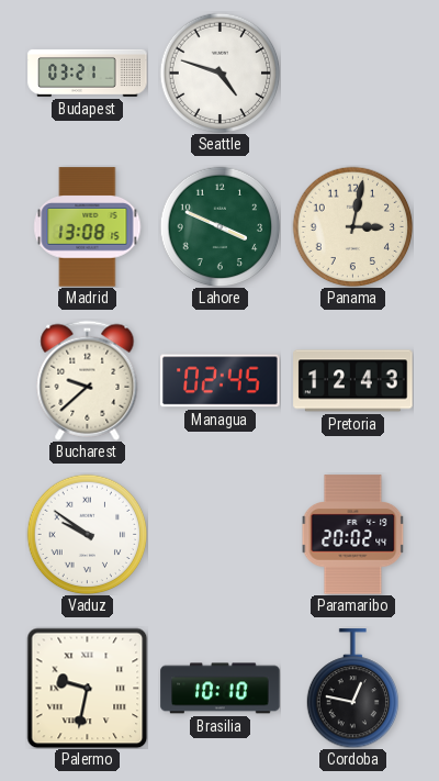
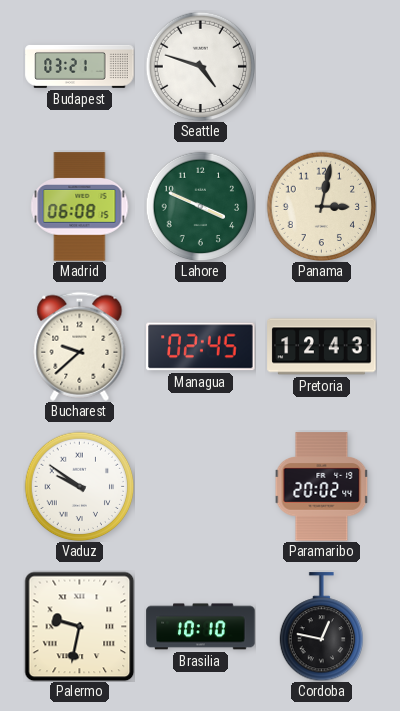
Madrid: 13:08 -> 06:08
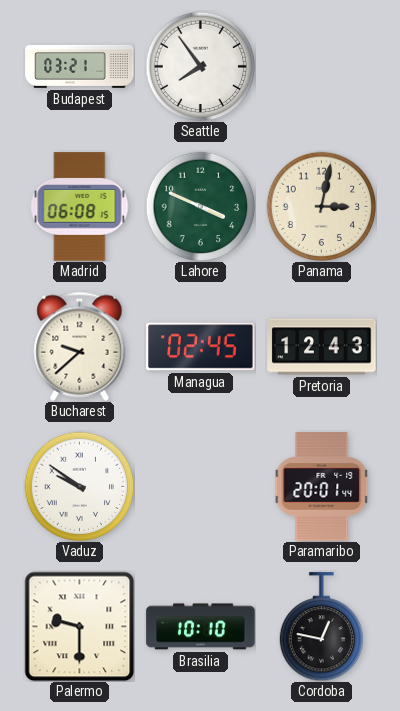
Seattle: 4:48 -> 7:54
Paramaribo: 20:02 -> 20:01
Palermo: 9:32 -> 9:30
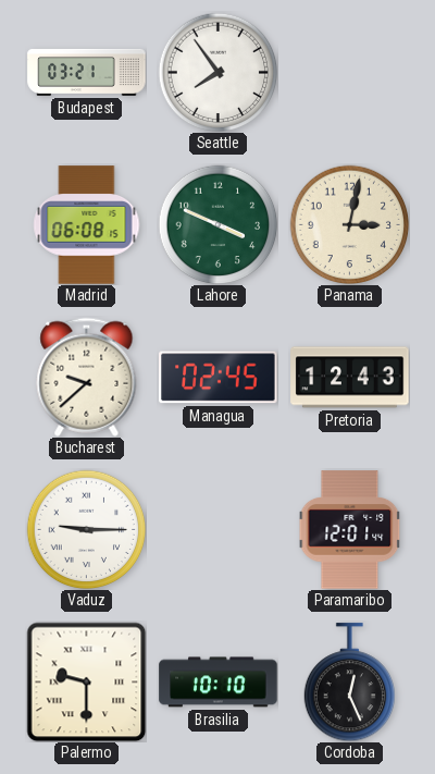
Vaduz: 9:51 -> 9:15
Paramaribo: 20:01 -> 12:01
Cordoba: 12:47 -> 12:26
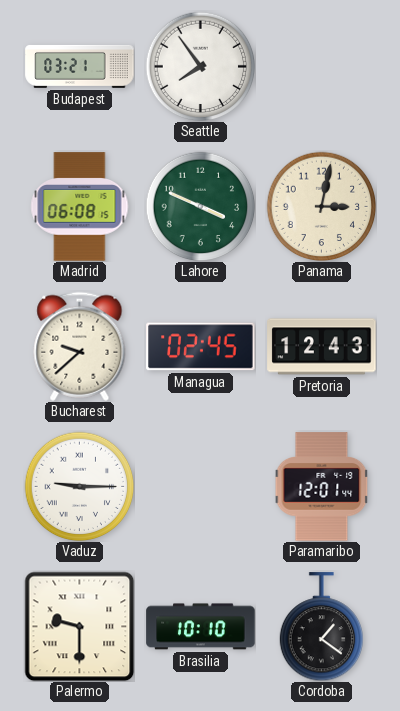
Cordoba: 12:26 -> 1:21
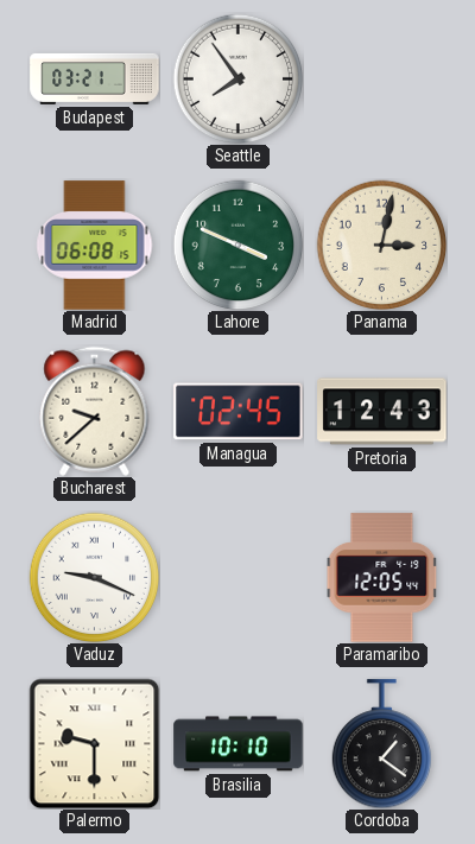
Vaduz: 9:15 -> 9:19
Paramaribo: 12:01 -> 12:05
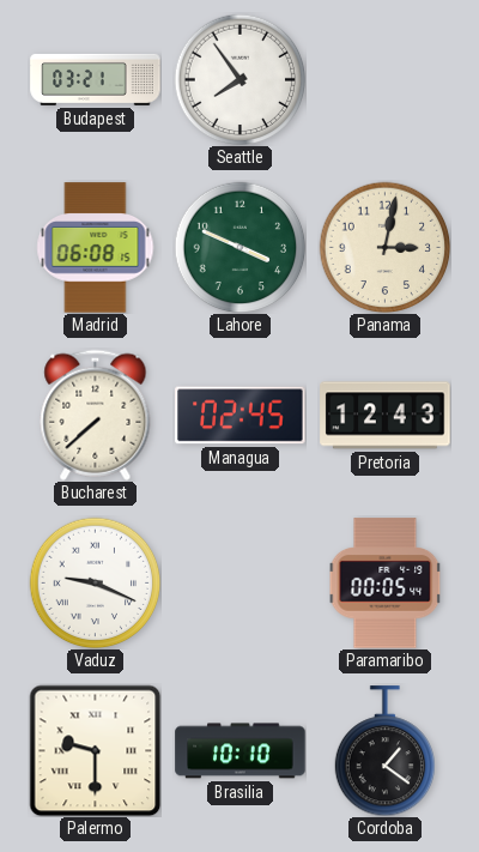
Bucharest: 9:38 -> 7:38
Paramaribo: 12:05 -> 00:05
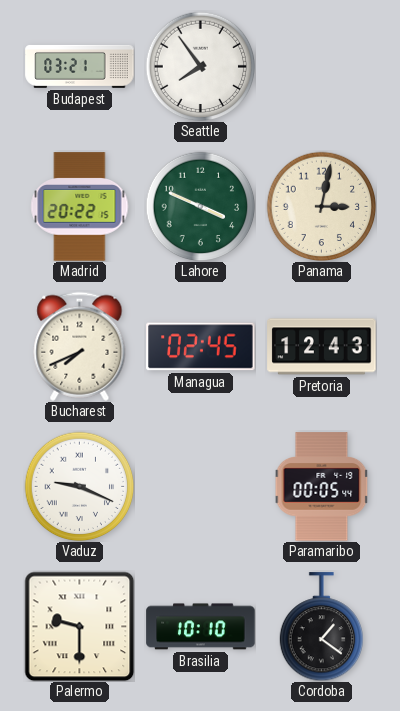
Madrid: 06:08 -> 20:22
Bucharest: 7:38 -> 7:41
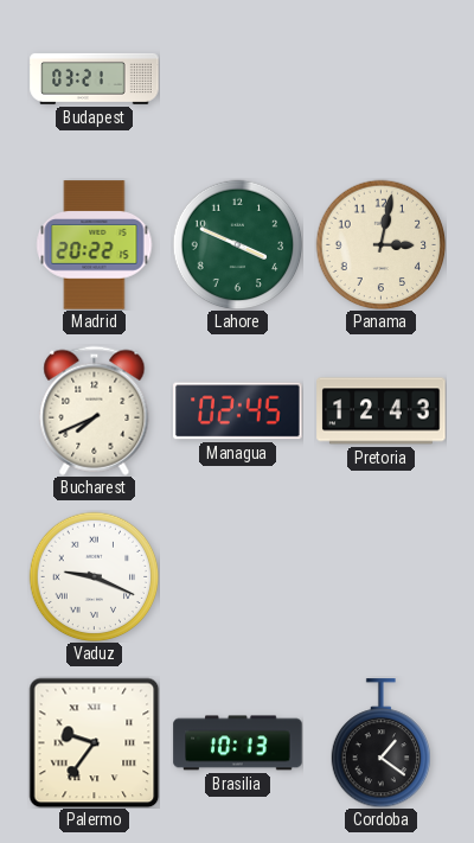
Seattle: 7:54 -> none
Paramaribo: 00:05 -> none
Palermo: 9:30 -> 9:36
Brasilia: 10:10 -> 10:13
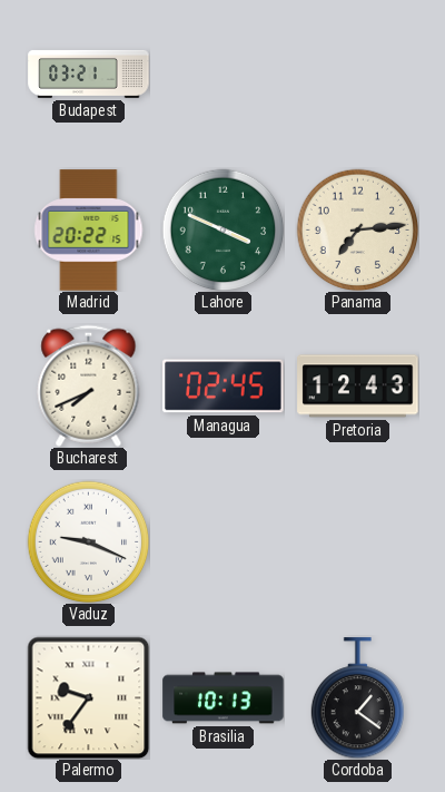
Panama: 3:02 -> 7:14
